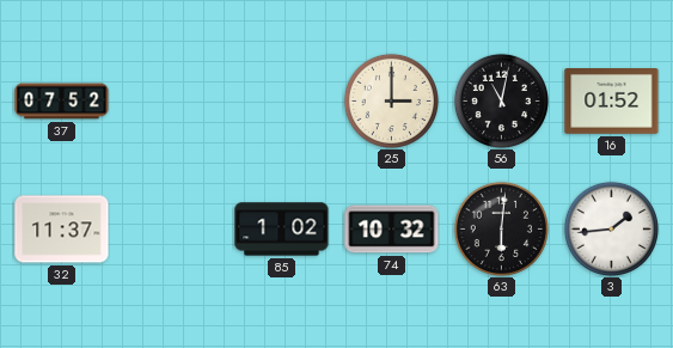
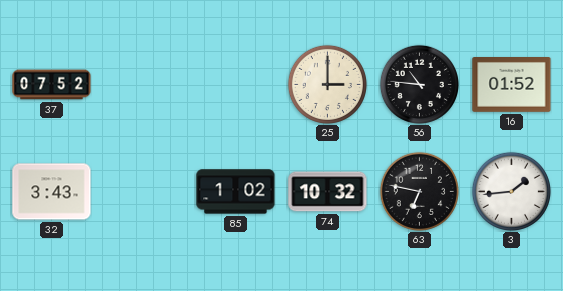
56: 11:02 -> 10:46
32: 11:37 -> 3:43
63: 6:01 -> 6:47
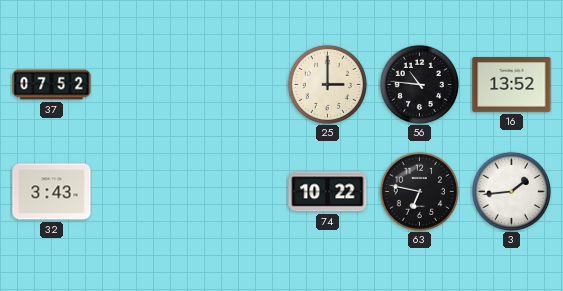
16: 01:52 -> 13:52
85: 1:02 -> none
74: 10:32 -> 10:22
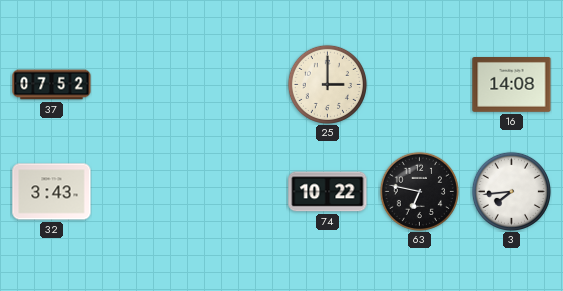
56: 10:46 -> none
16: 13:52 -> 14:08
3: 1:44 -> 7:44
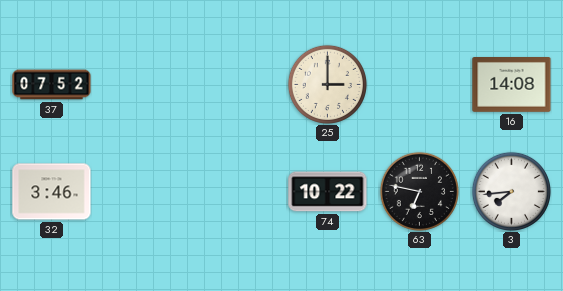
32: 3:43 -> 3:46
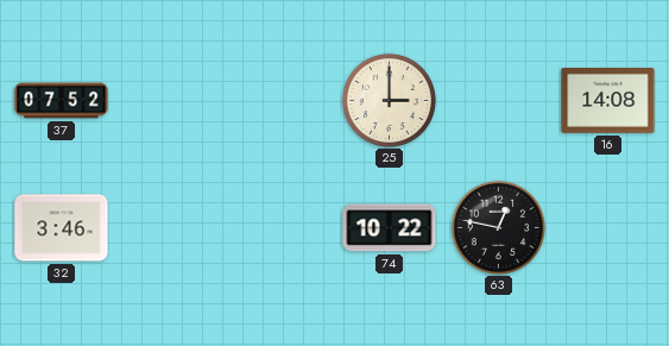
63: 6:47 -> 12:47
3: 7:44 -> none
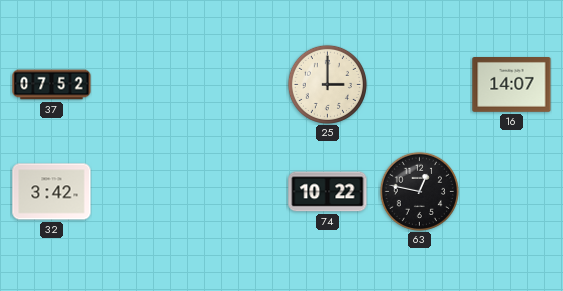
16: 14:08 -> 14:07
32: 3:46 -> 3:42
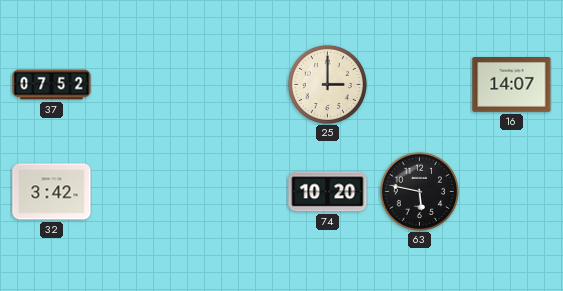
74: 10:22 -> 10:20
63: 12:47 -> 5:47
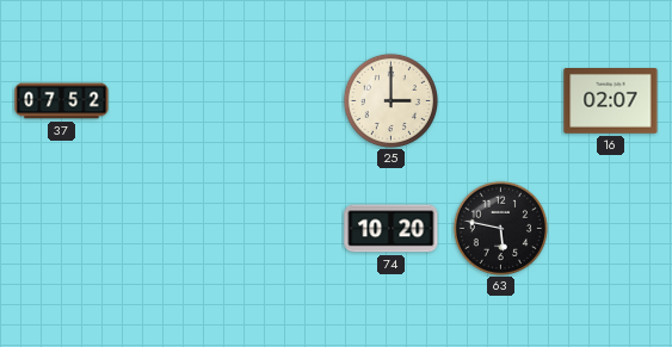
16: 14:07 -> 02:07
32: 3:42 -> none
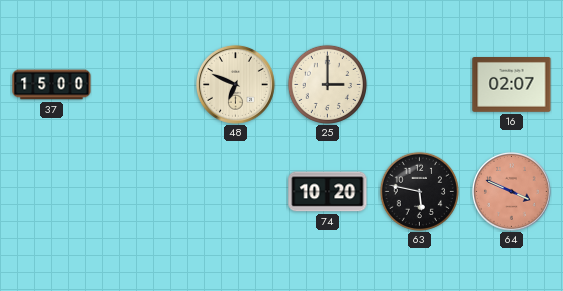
37: 07:52 -> 15:00
48: none -> 6:49
64: none -> 3:49
